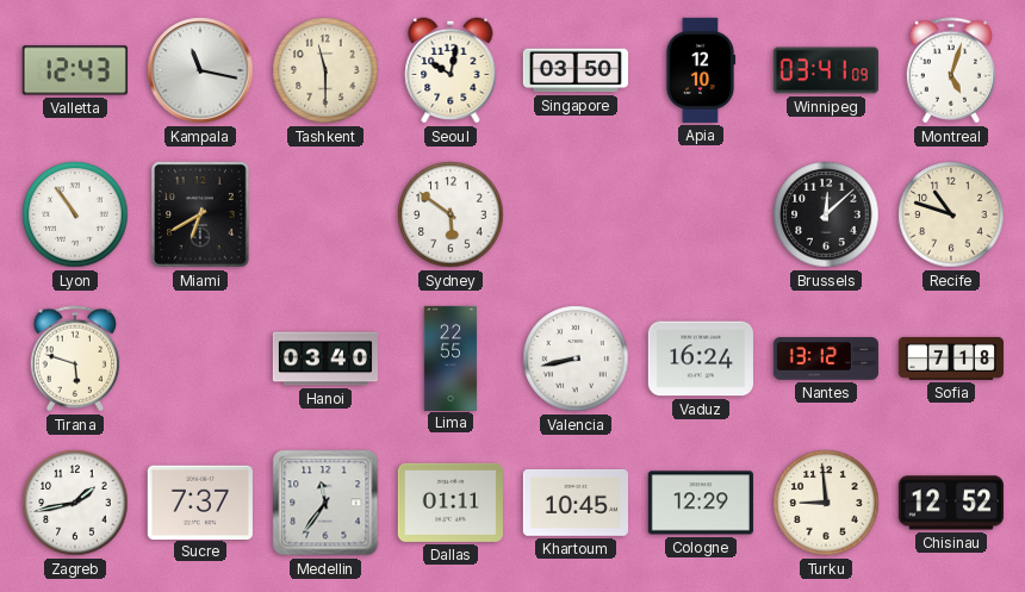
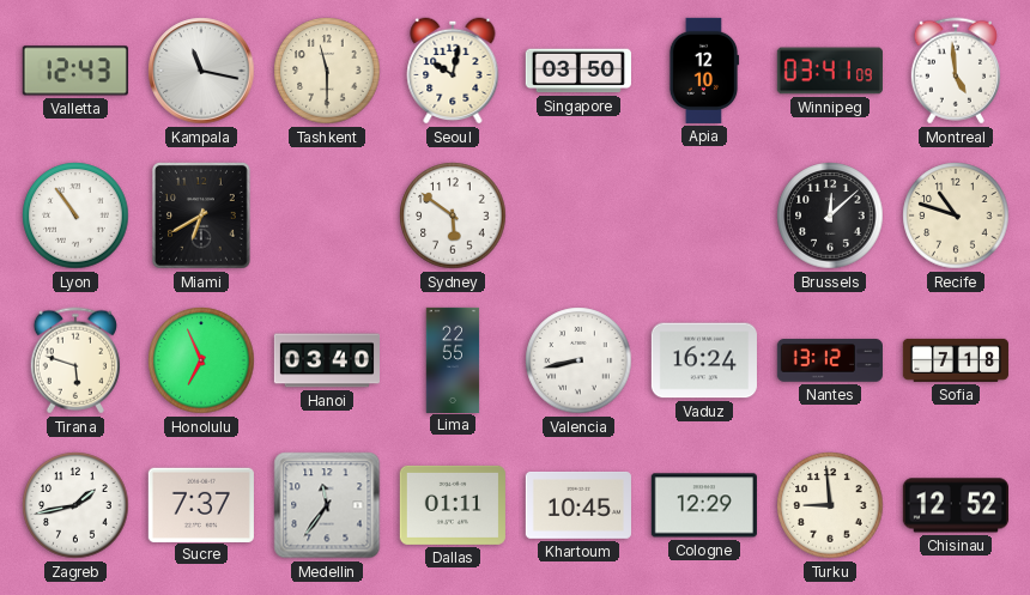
Montreal: 5:03 -> 4:59
Honolulu: none -> 6:56
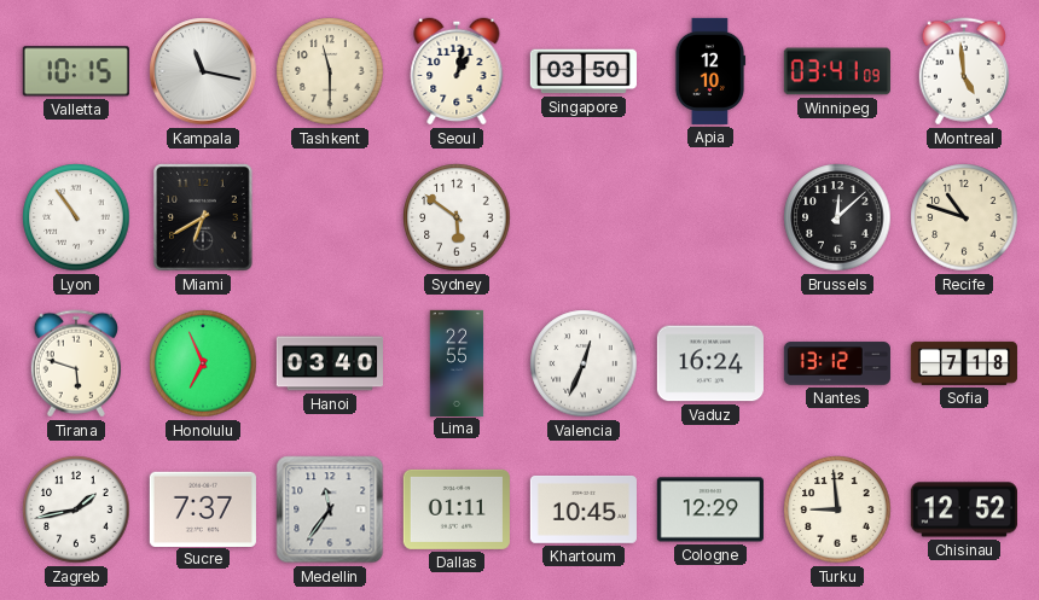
Valletta: 12:43 -> 10:15
Seoul: 10:02 -> 1:02
Valencia: 8:43 -> 12:34
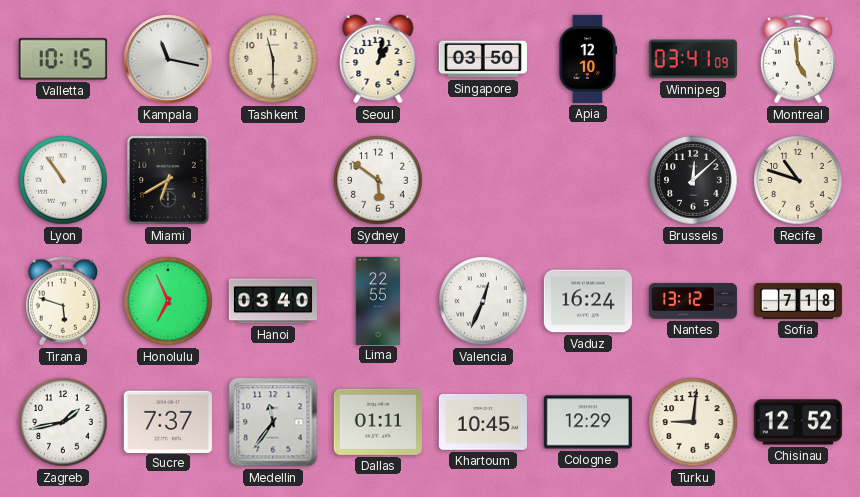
Turku: 8:59 -> 9:01
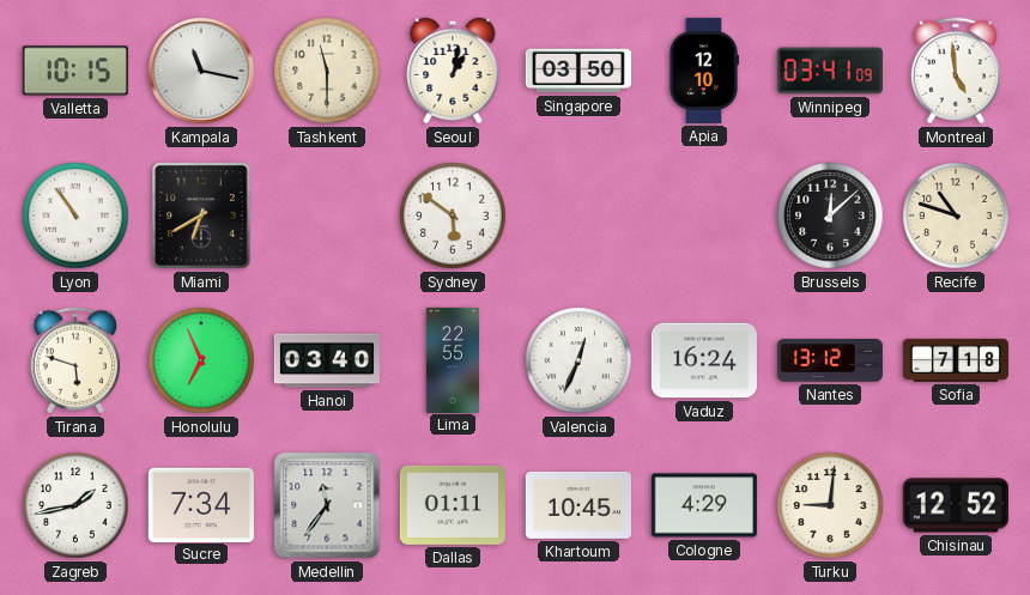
Sucre: 7:37 -> 7:34
Cologne: 12:29 -> 4:29
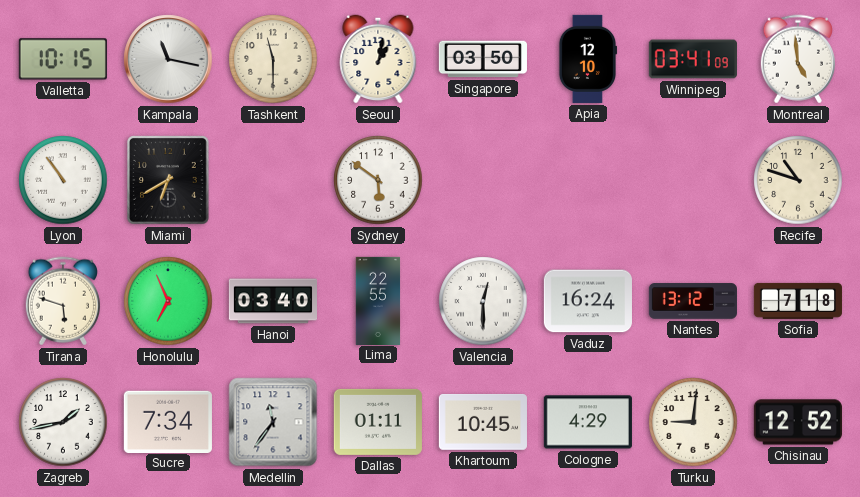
Brussels: 12:08 -> none
Valencia: 12:34 -> 12:30
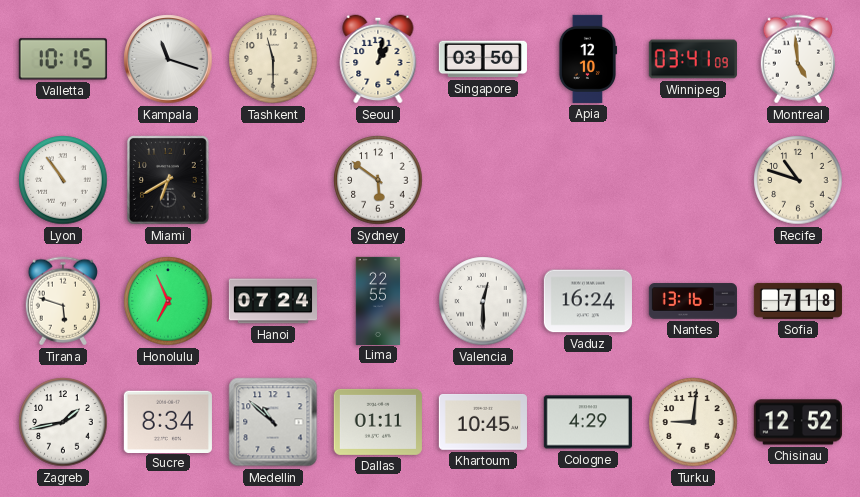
Kampala: 11:17 -> 11:18
Hanoi: 03:40 -> 07:24
Nantes: 13:12 -> 13:16
Sucre: 7:34 -> 8:34
Medellin: 11:36 -> 10:52
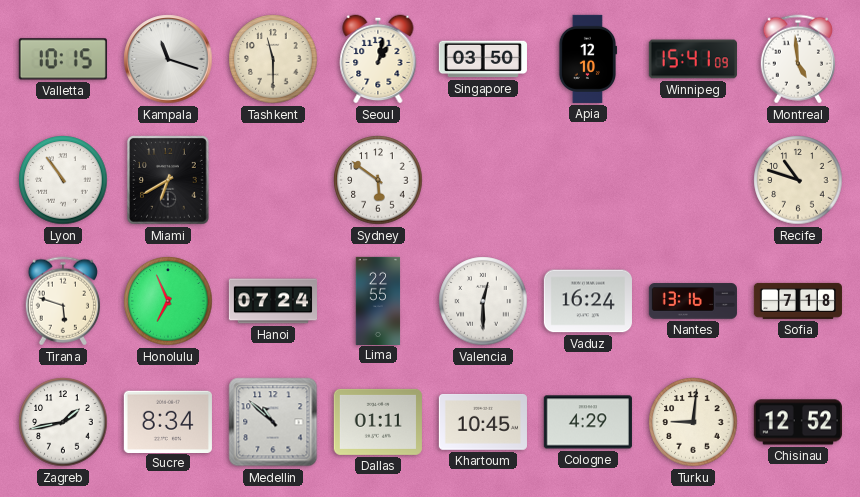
Winnipeg: 03:41 -> 15:41
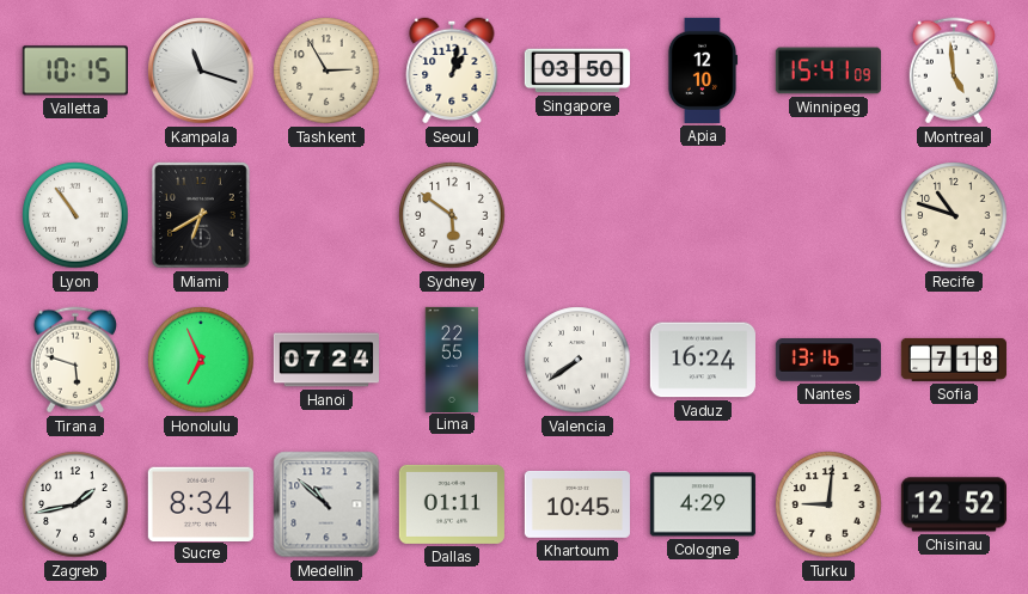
Tashkent: 11:30 -> 2:55
Valencia: 12:30 -> 7:39
